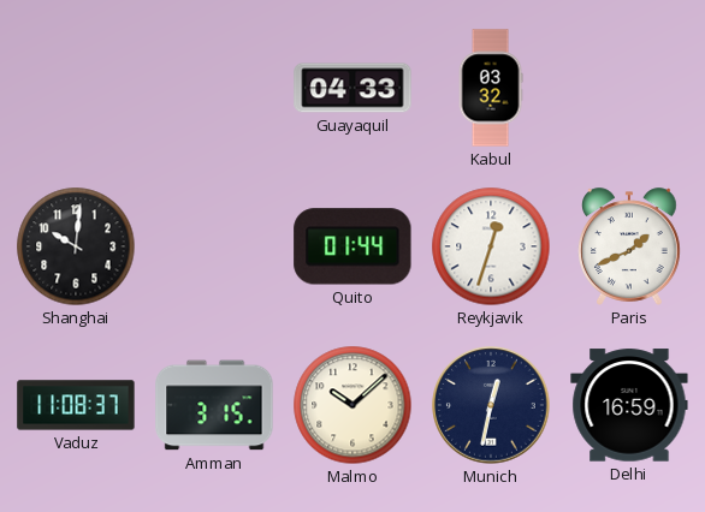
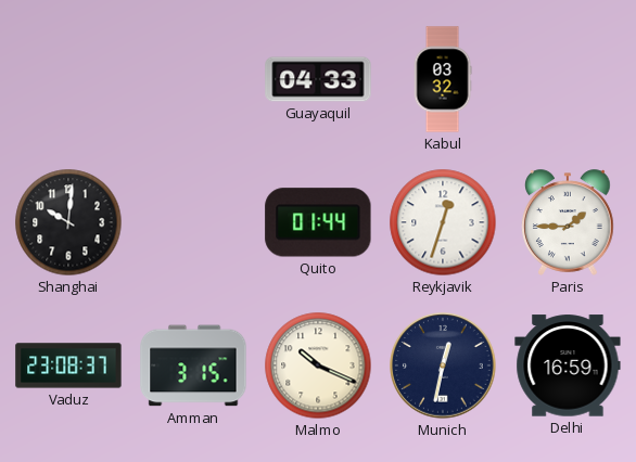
Paris: 1:41 -> 1:45
Vaduz: 11:08 -> 23:08
Malmo: 10:08 -> 10:19
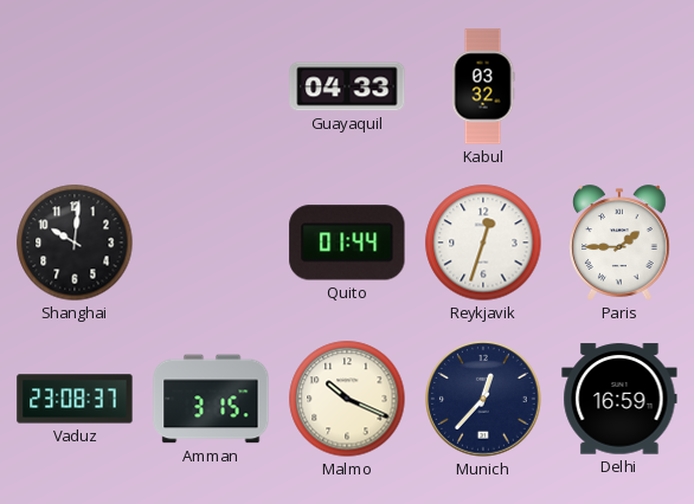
Munich: 12:32 -> 12:37
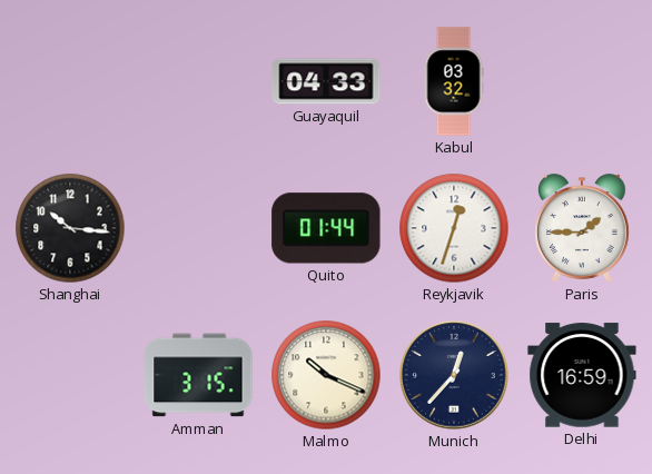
Shanghai: 10:01 -> 10:16
Vaduz: 23:08 -> none
